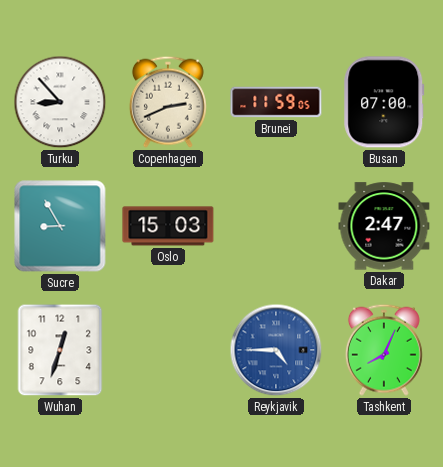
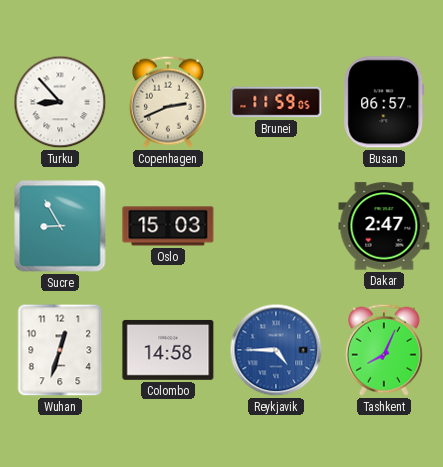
Busan: 07:00 -> 06:57
Colombo: none -> 14:58
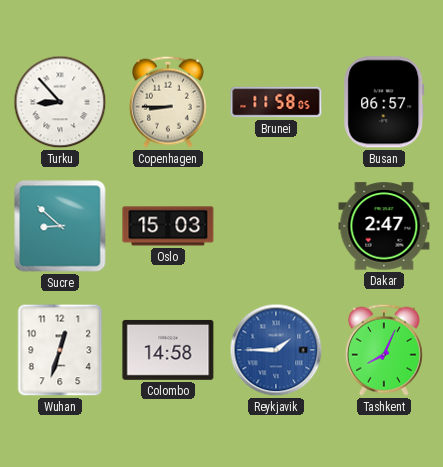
Copenhagen: 2:41 -> 8:45
Brunei: 11:59 -> 11:58
Sucre: 8:55 -> 8:52
Reykjavik: 4:45 -> 1:45
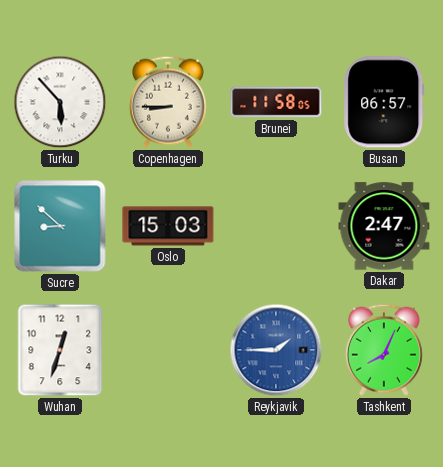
Turku: 8:53 -> 5:53
Colombo: 14:58 -> none
